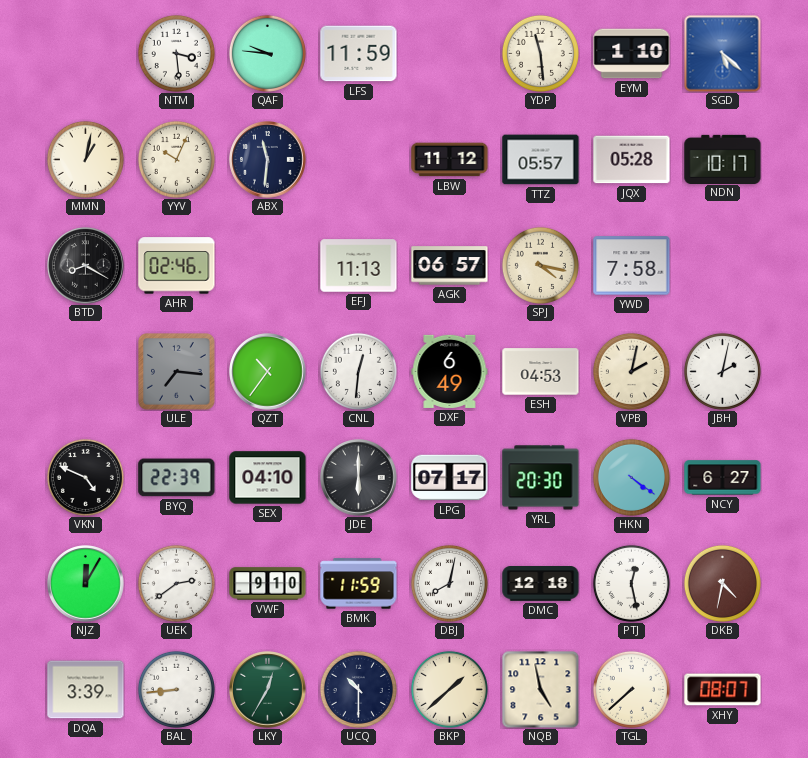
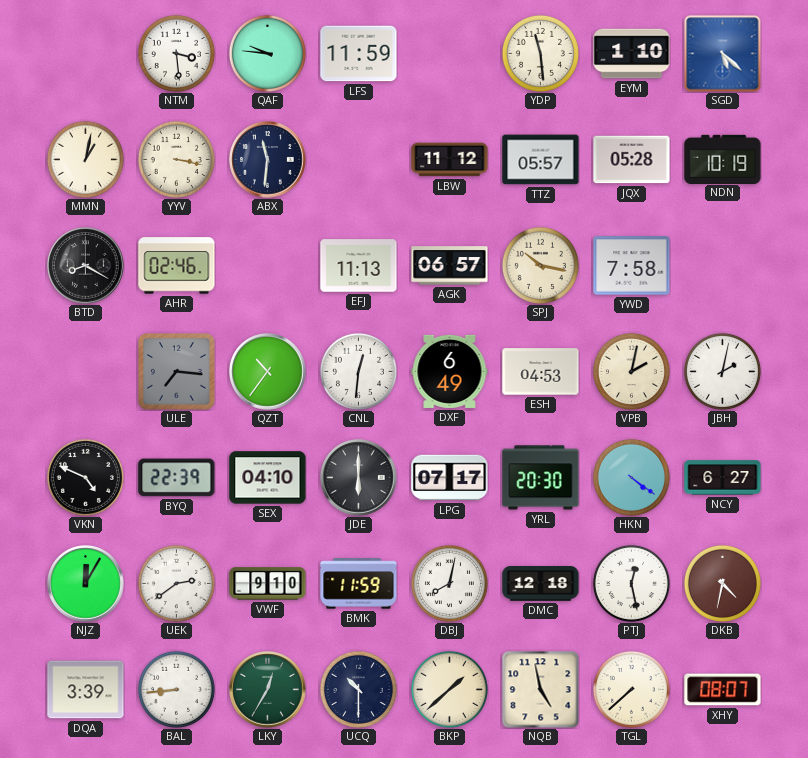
YYV: 10:04 -> 3:17
NDN: 10:17 -> 10:19
SPJ: 4:17 -> 10:17
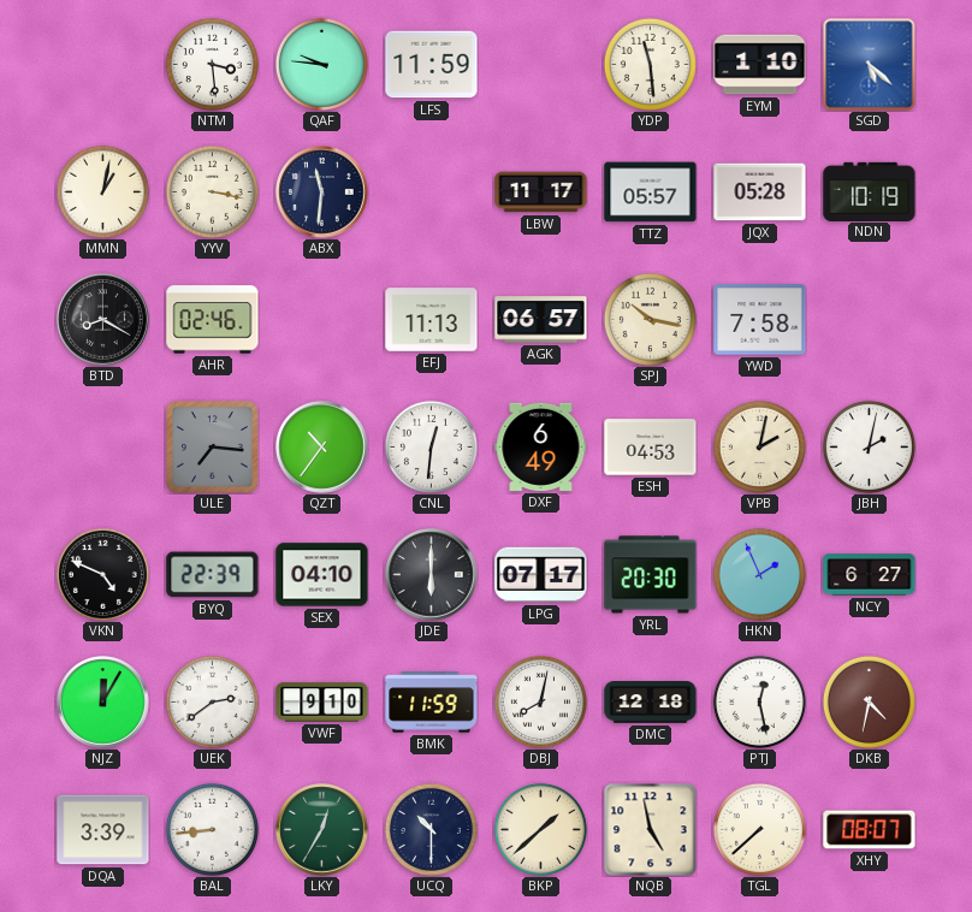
LBW: 11:12 -> 11:17
HKN: 4:21 -> 1:56
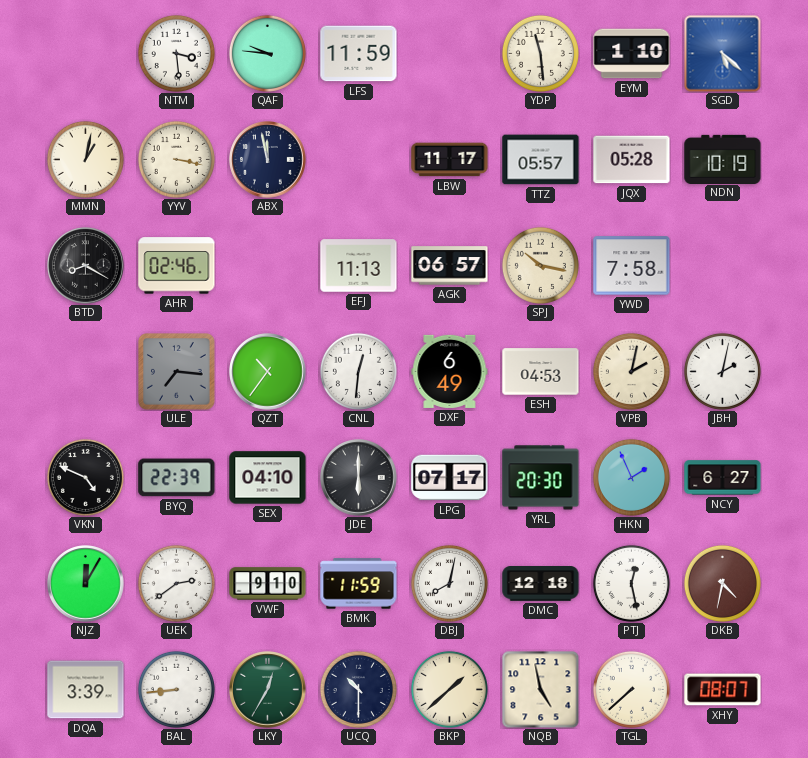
ABX: 11:31 -> 11:58
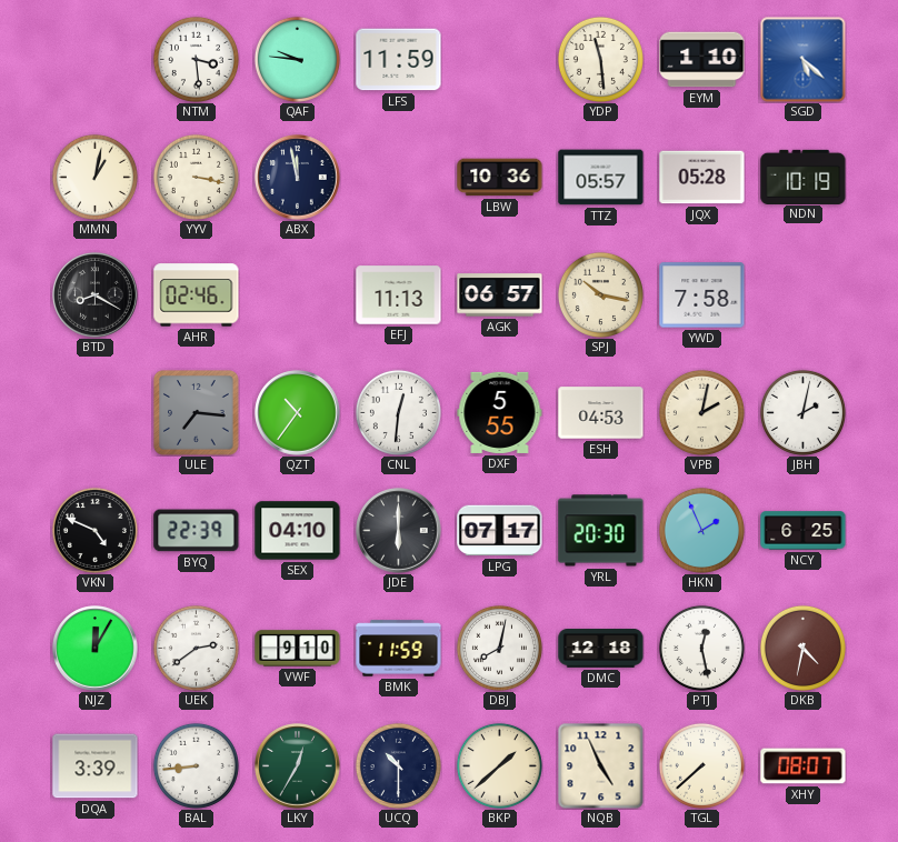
LBW: 11:17 -> 10:36
DXF: 6:49 -> 5:55
NCY: 6:27 -> 6:25
NQB: 4:58 -> 4:56
